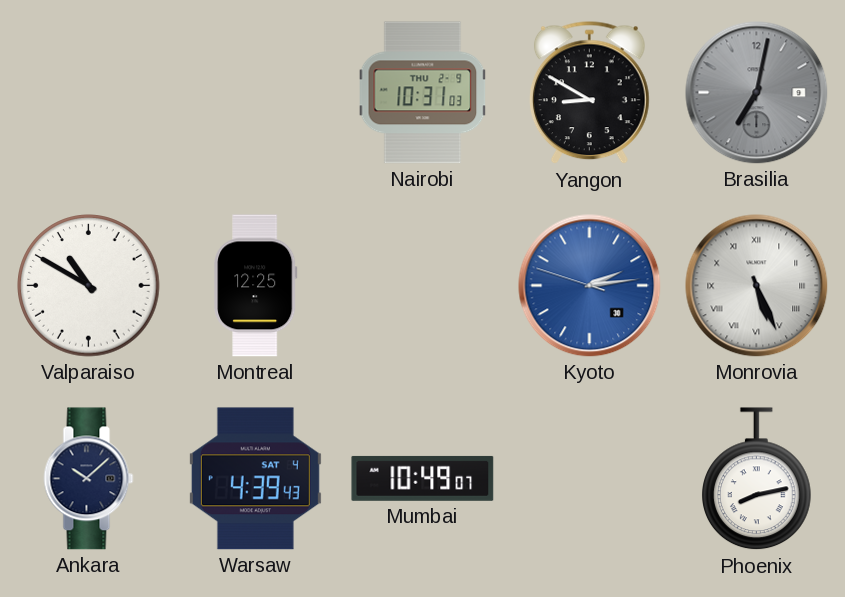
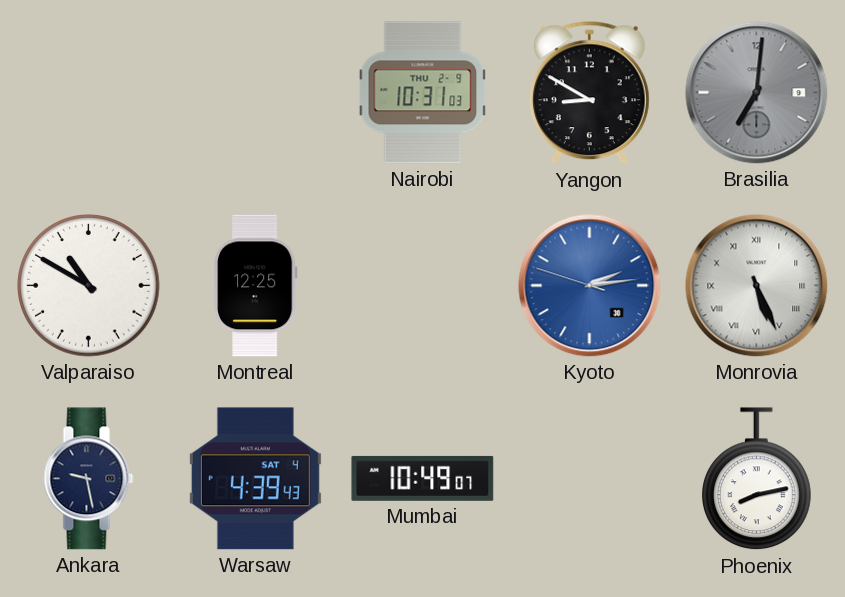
Brasilia: 7:02 -> 7:01
Ankara: 10:08 -> 9:28
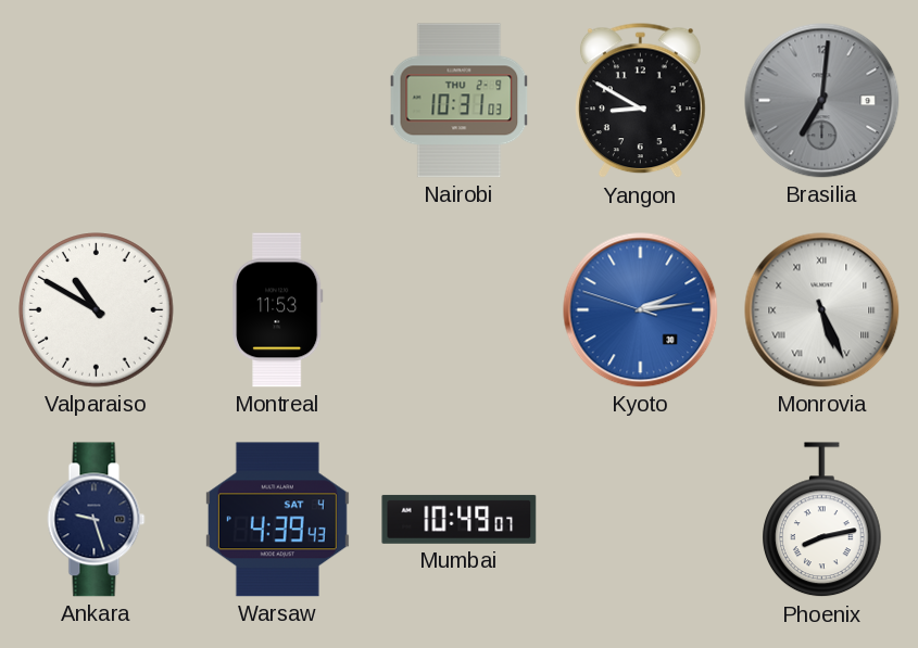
Montreal: 12:25 -> 11:53
Ankara: 9:28 -> 9:27
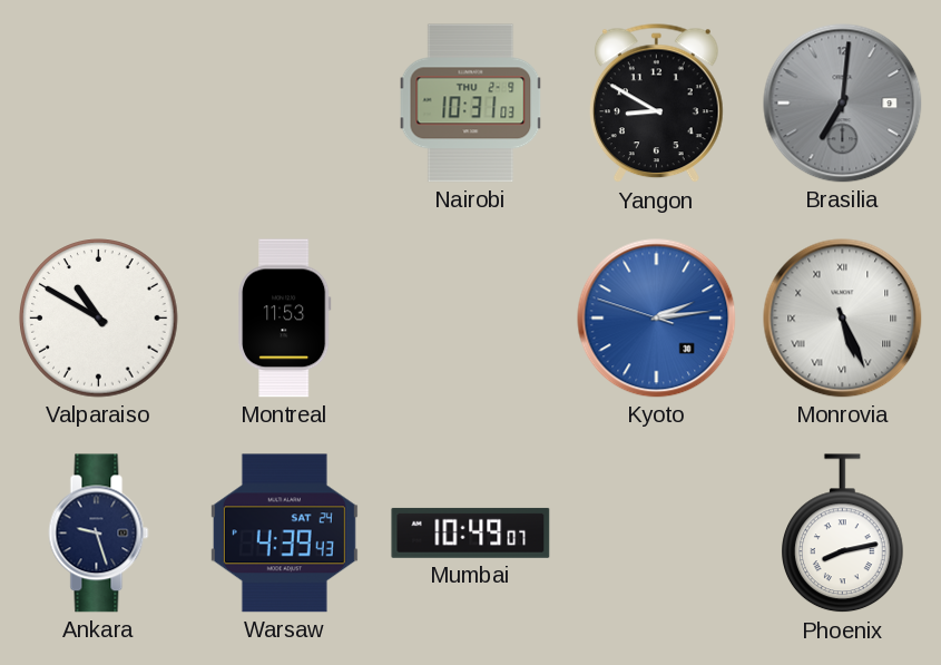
Warsaw date: SAT 4 -> SAT 24
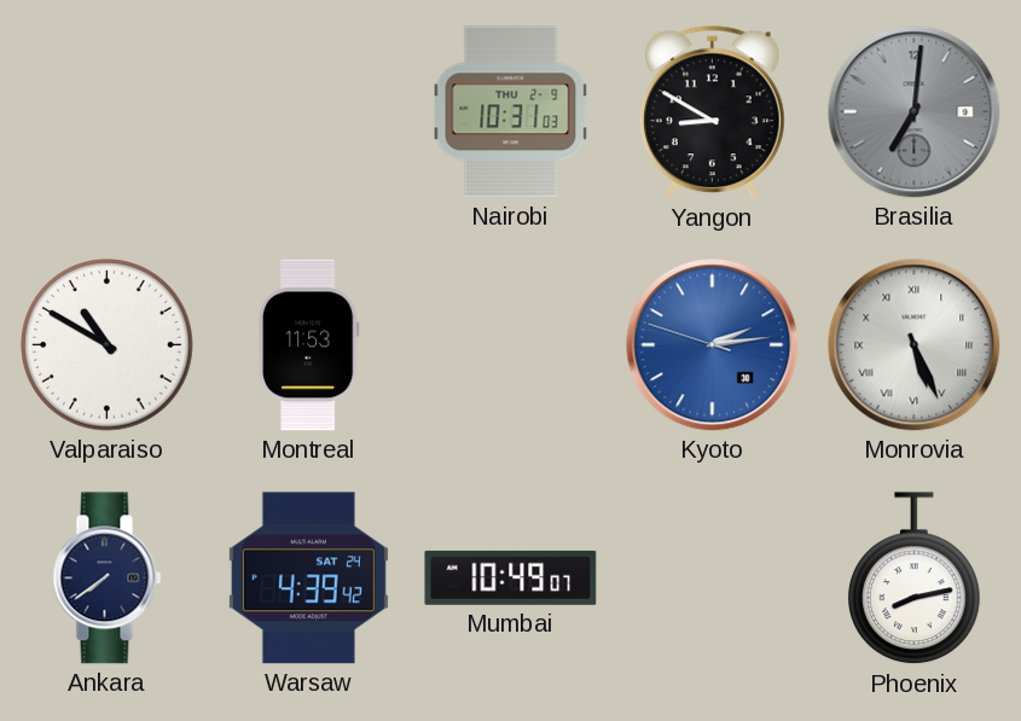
Ankara: 9:27 -> 7:39
Warsaw: 4:39:43 -> 4:39:42
